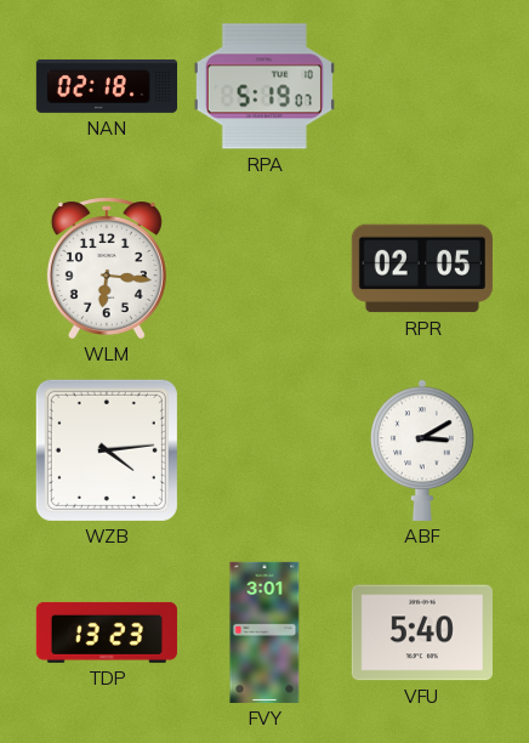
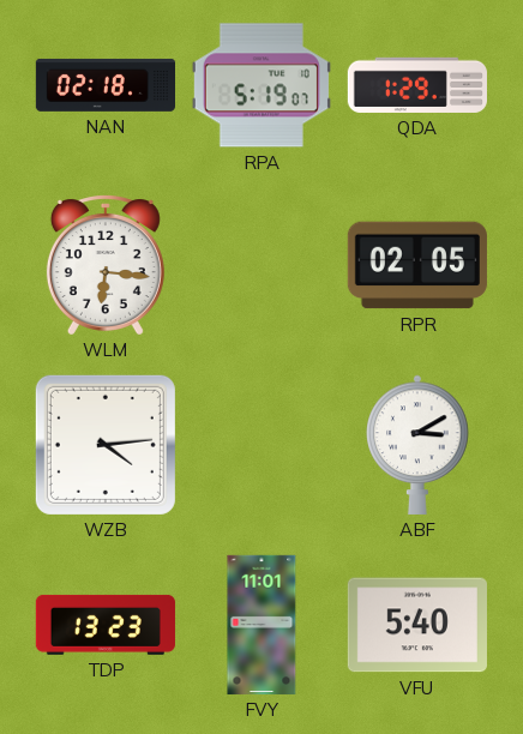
QDA: none -> 1:29
FVY: 3:01 -> 11:01
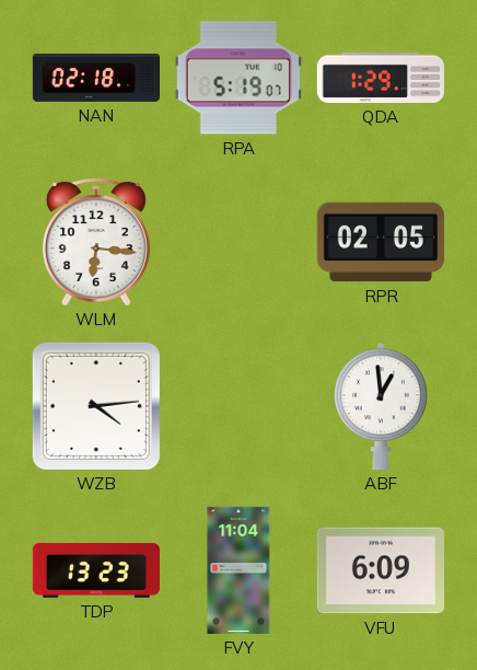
ABF: 3:10 -> 12:59
FVY: 11:01 -> 11:04
VFU: 5:40 -> 6:09
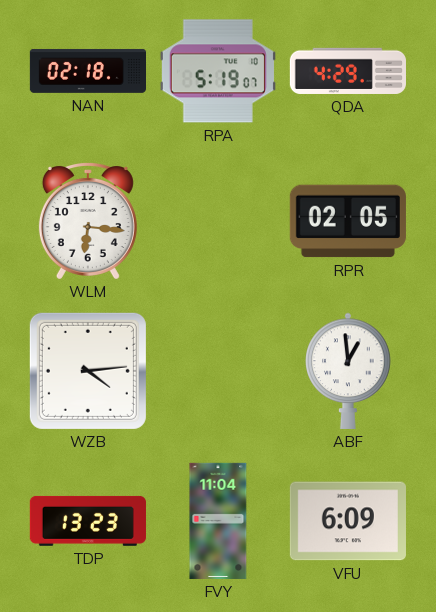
QDA: 1:29 -> 4:29
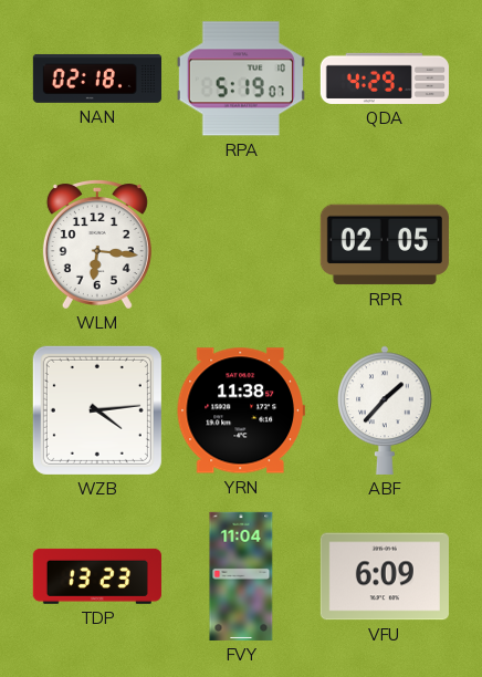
YRN: none -> 11:38
ABF: 12:59 -> 1:37
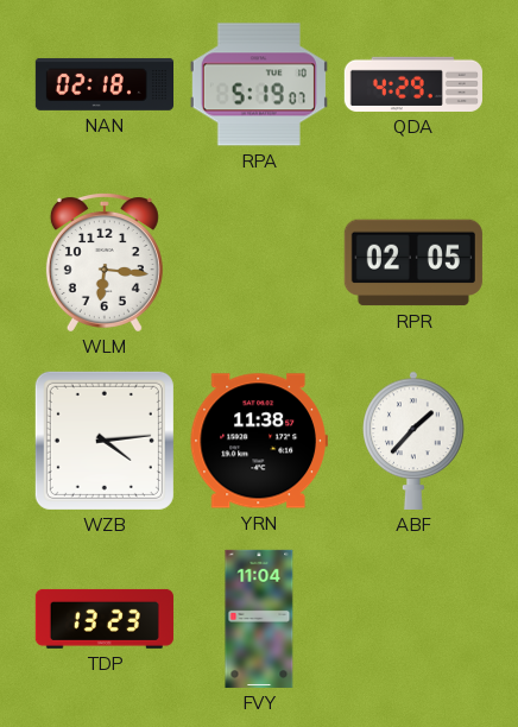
VFU: 6:09 -> none
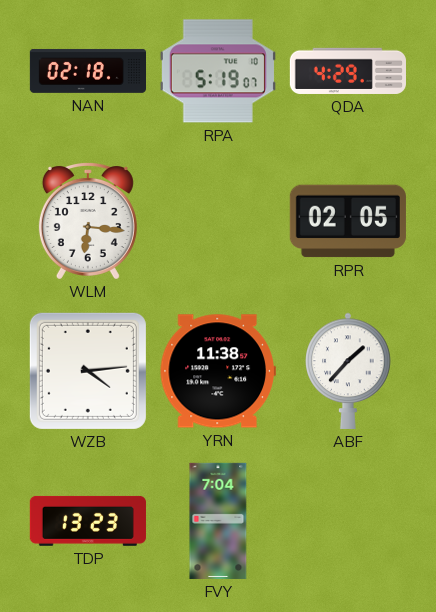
FVY: 11:04 -> 7:04
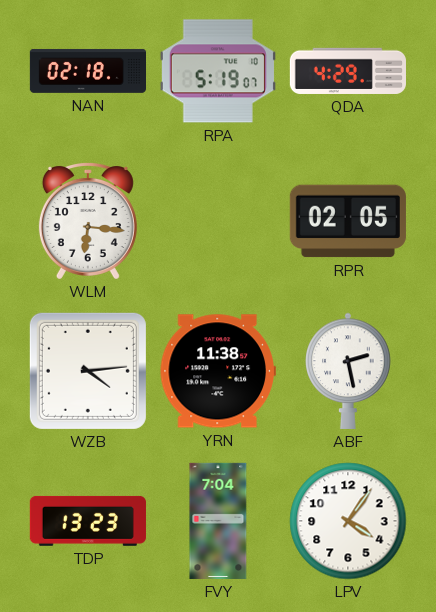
ABF: 1:37 -> 2:28
LPV: none -> 4:06
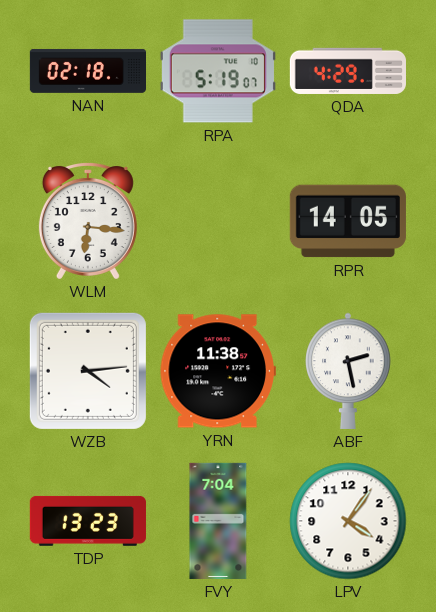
RPR: 02:05 -> 14:05
